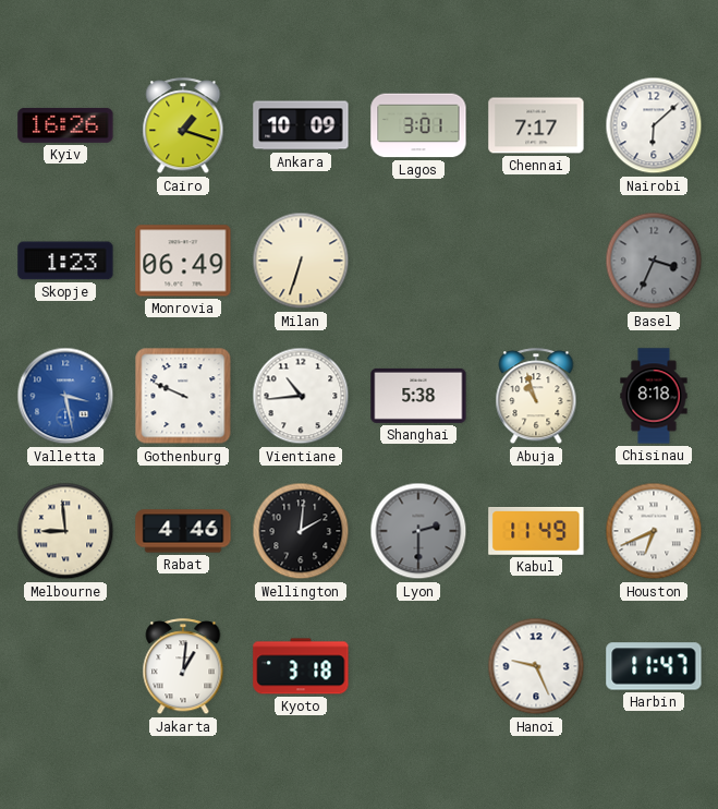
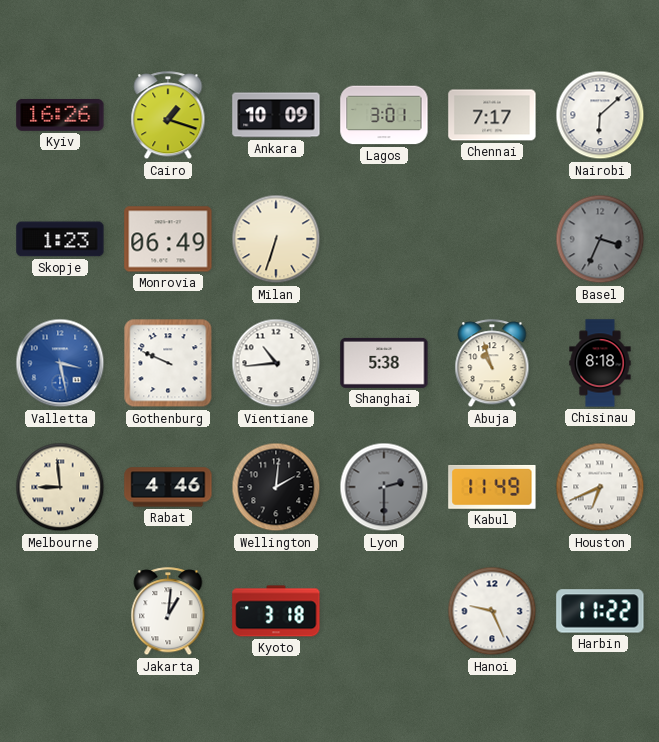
Harbin: 11:47 -> 11:22
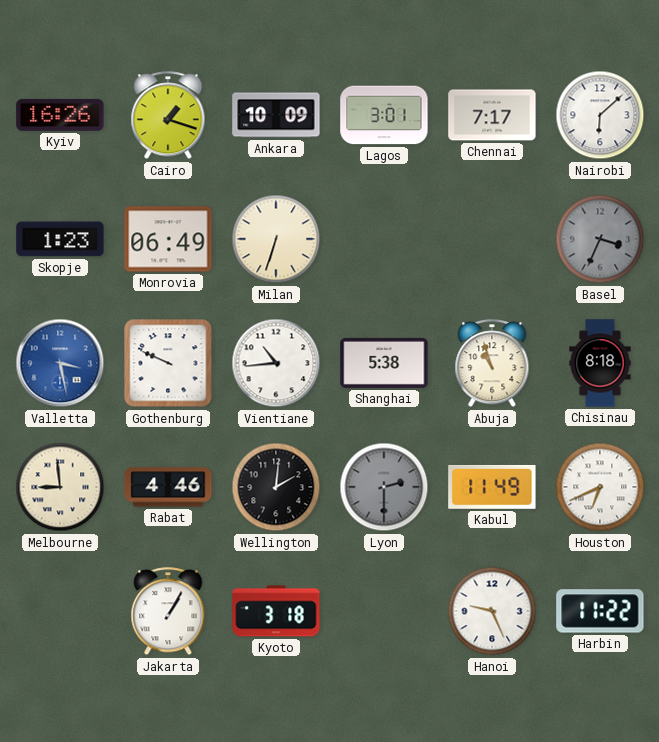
Jakarta: 1:01 -> 1:05
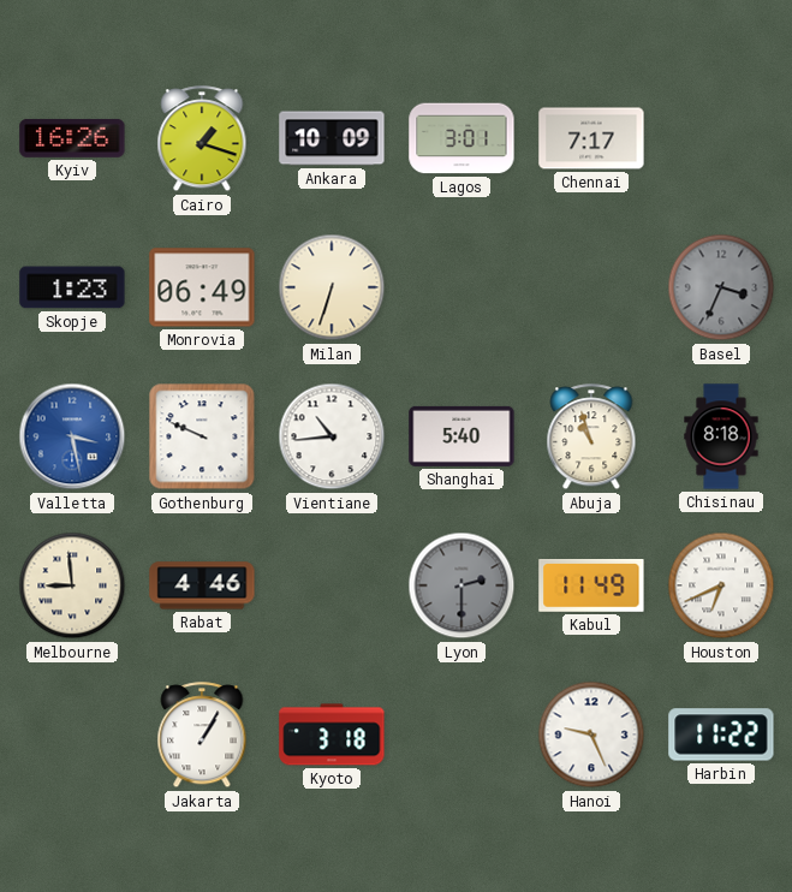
Nairobi: 6:08 -> none
Shanghai: 5:38 -> 5:40
Wellington: 2:01 -> none
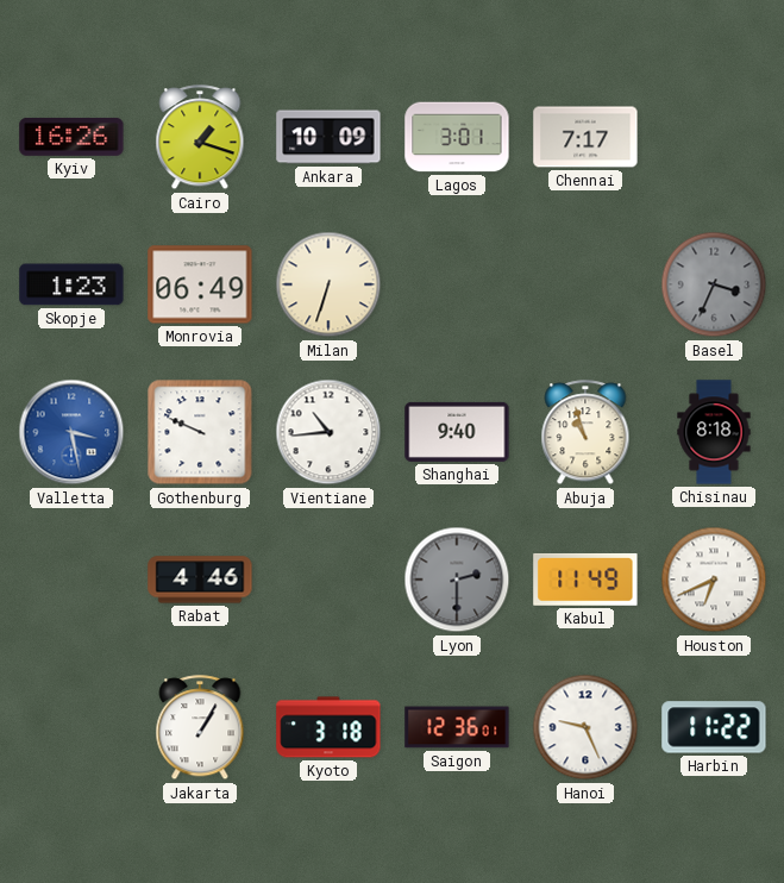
Shanghai: 5:40 -> 9:40
Melbourne: 8:59 -> none
Saigon: none -> 12:36
